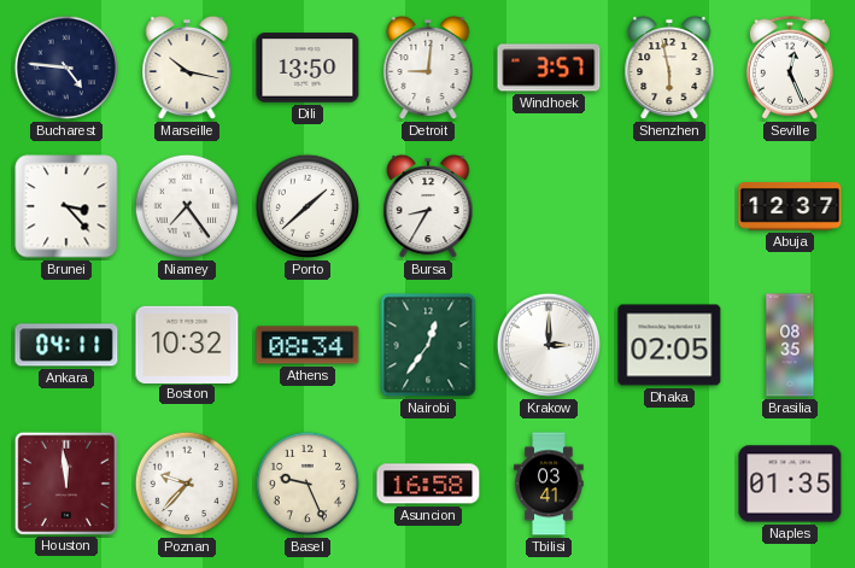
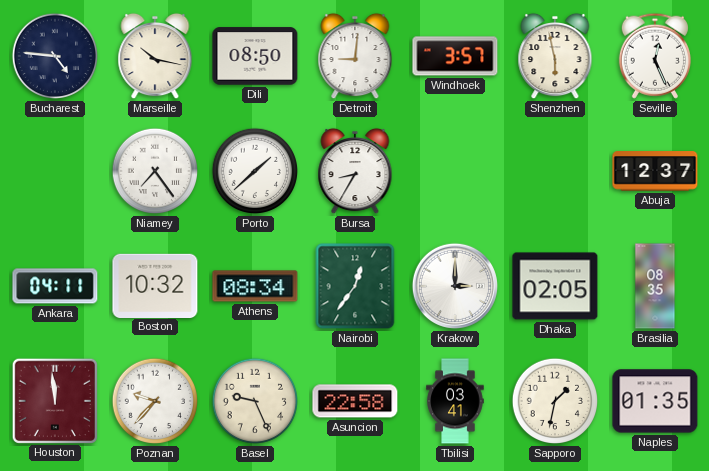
Dili: 13:50 -> 08:50
Brunei: 3:23 -> none
Asuncion: 16:58 -> 22:58
Sapporo: none -> 1:32
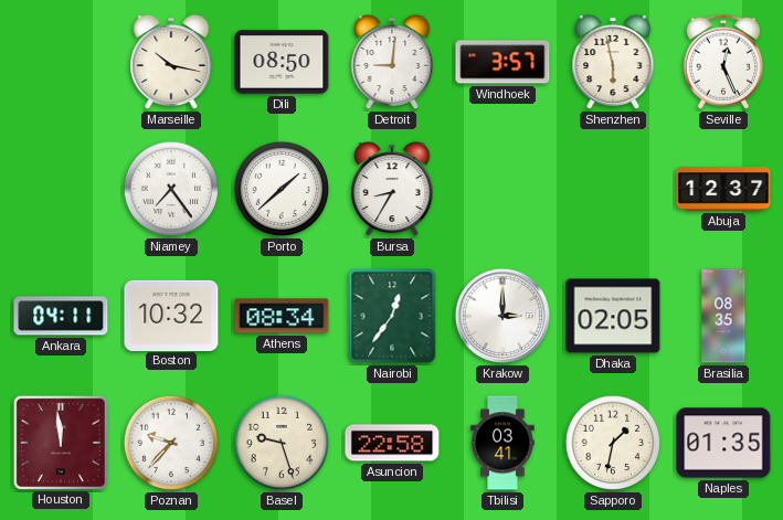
Bucharest: 4:46 -> none
Basel: 9:26 -> 9:27
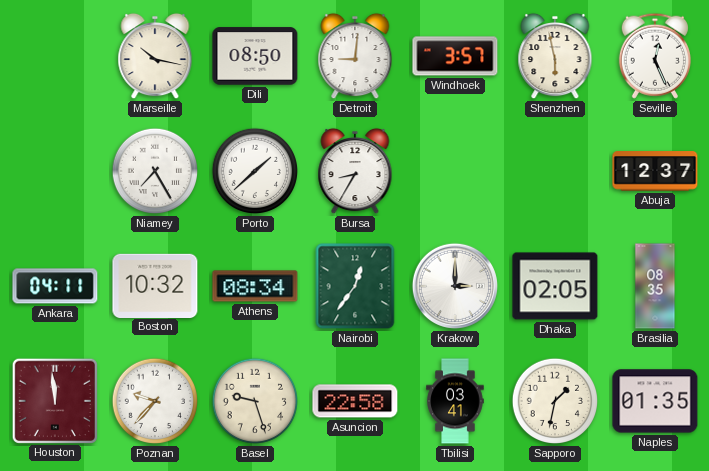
Niamey: 7:24 -> 7:25
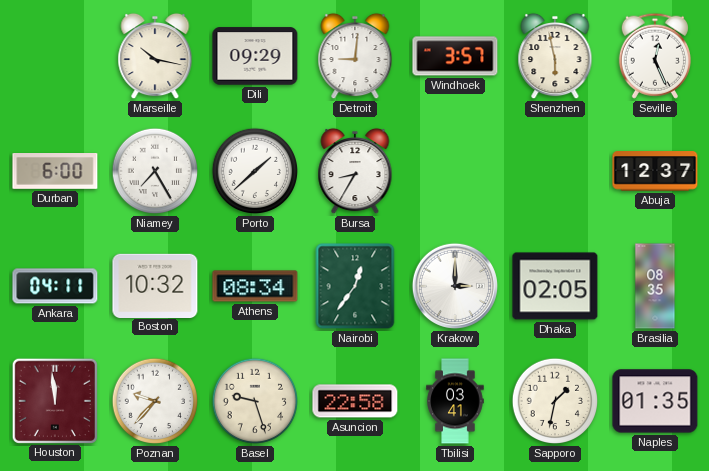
Dili: 08:50 -> 09:29
Durban: none -> 6:00
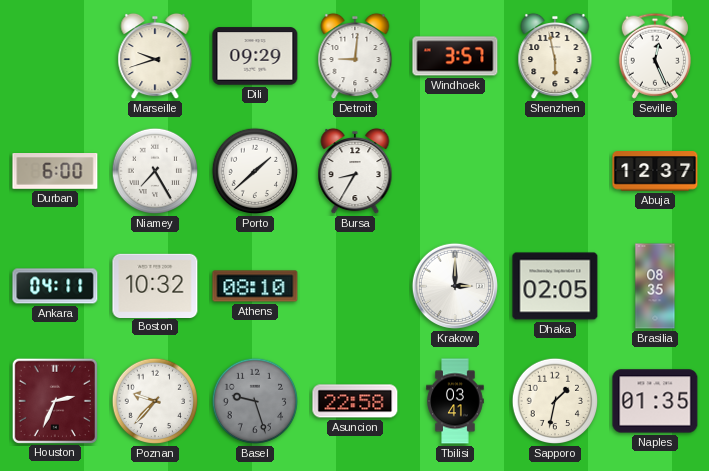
Marseille: 10:17 -> 9:42
Athens: 08:34 -> 08:10
Nairobi: 12:36 -> none
Houston: 11:59 -> 2:34
Basel dial: cream -> grey
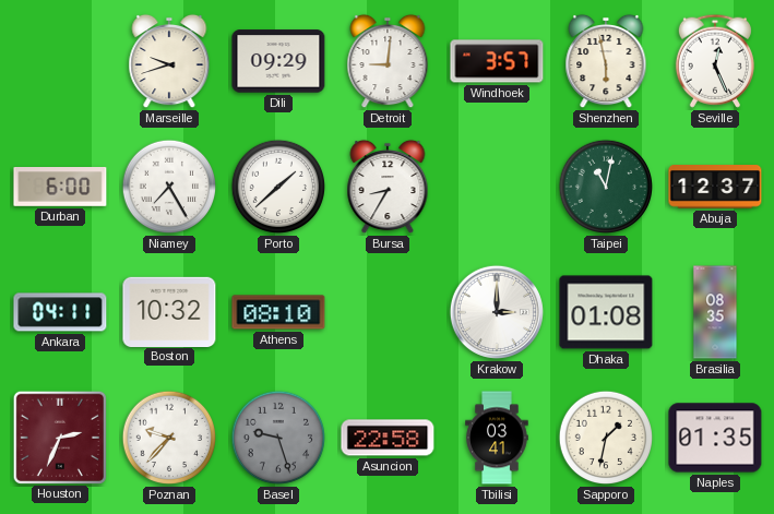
Taipei: none -> 11:02
Dhaka: 02:05 -> 01:08
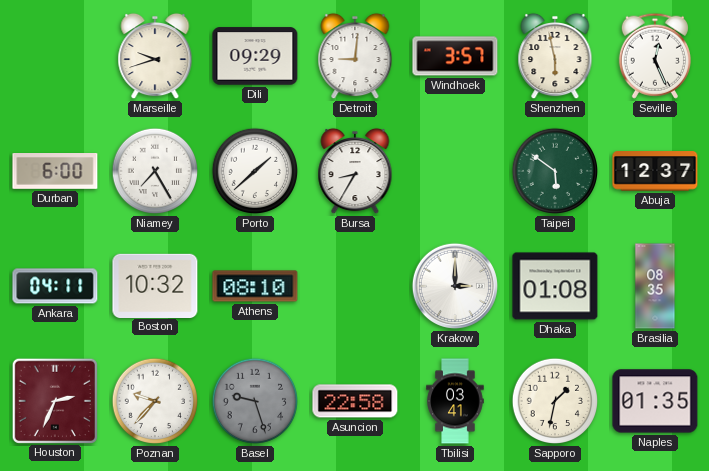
Taipei: 11:02 -> 5:51
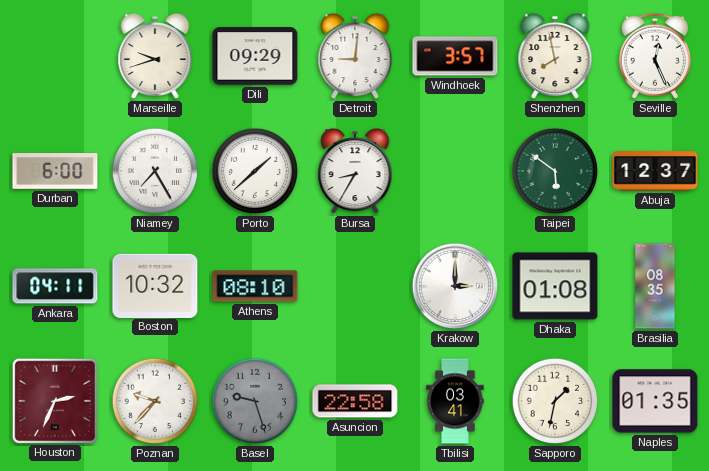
Shenzhen: 5:58 -> 7:58
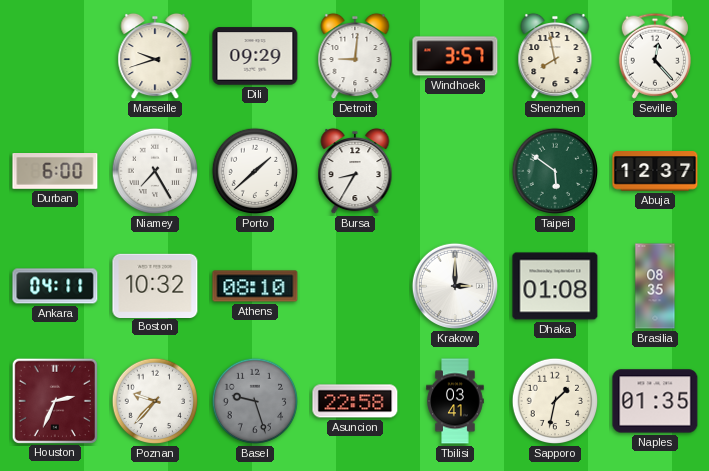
Seville: 12:26 -> 12:23
